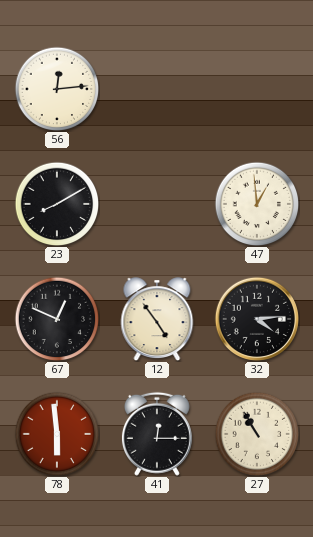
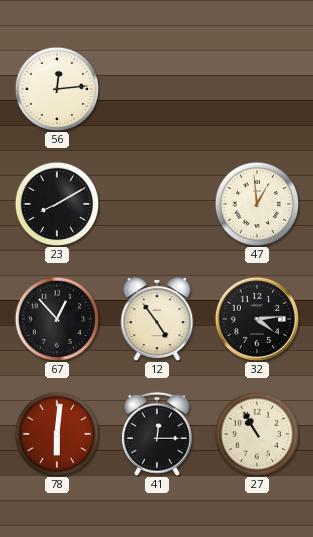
67: 12:49 -> 12:53
78: 5:59 -> 6:01
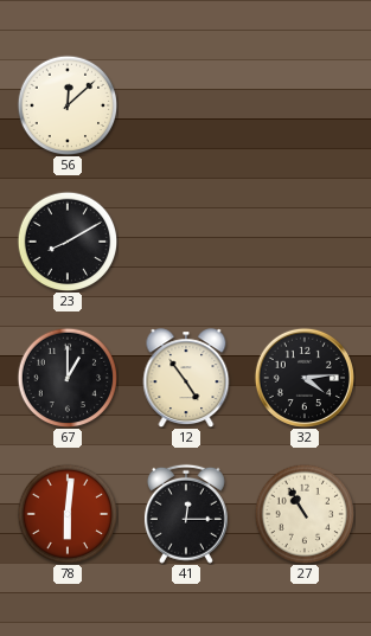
56: 12:14 -> 12:08
47: 12:59 -> none
67: 12:53 -> 1:00
